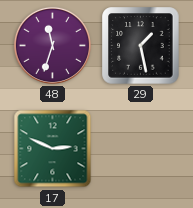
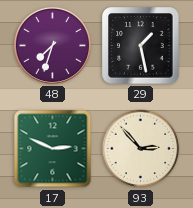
48: 11:33 -> 7:33
93: none -> 2:53
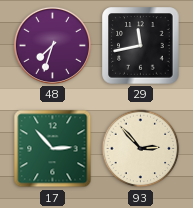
29: 1:28 -> 11:43
17: 2:49 -> 2:53
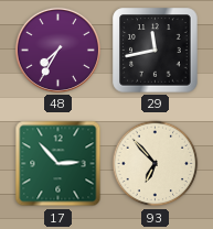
48: 7:33 -> 7:35
93: 2:53 -> 6:53
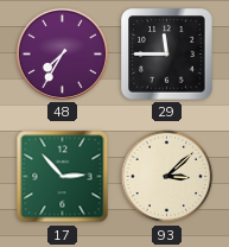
29: 11:43 -> 11:45
93: 6:53 -> 3:08
